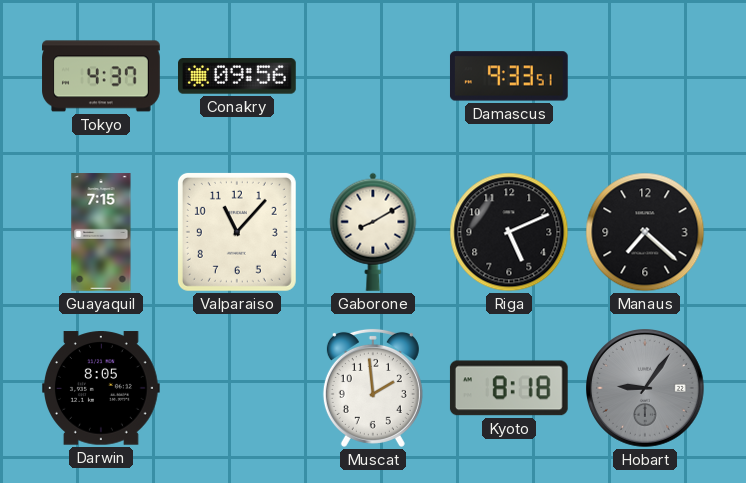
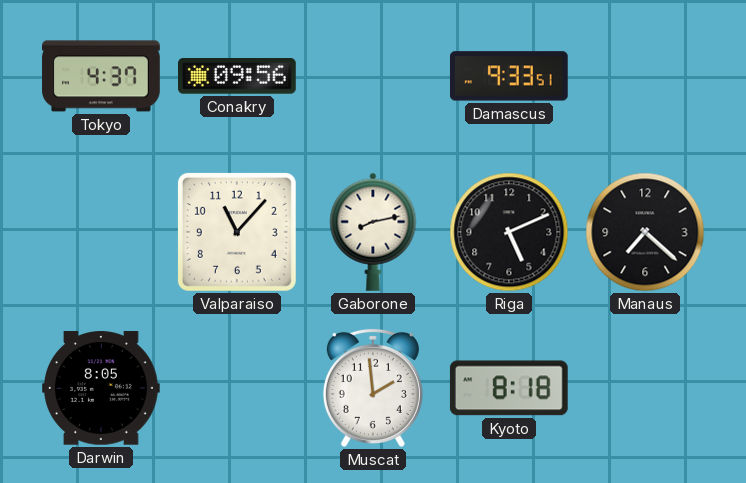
Guayaquil: 7:15 -> none
Gaborone: 8:10 -> 8:13
Hobart: 9:06 -> none
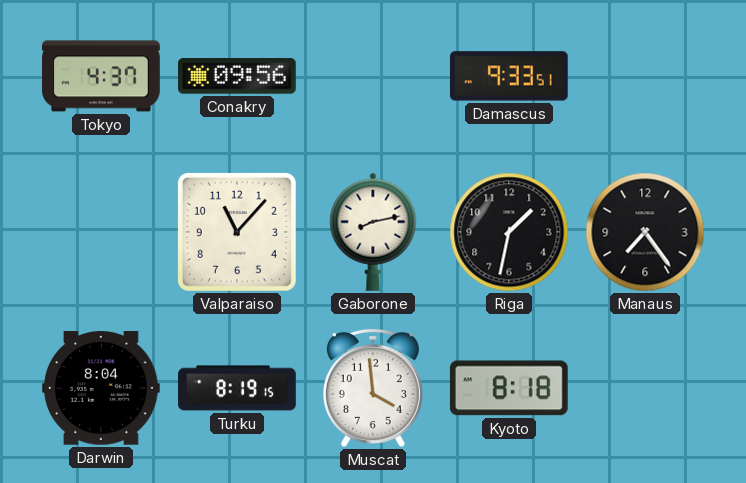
Riga: 5:11 -> 1:32
Manaus: 7:22 -> 7:24
Darwin: 8:05 -> 8:04
Turku: none -> 8:19
Muscat: 1:59 -> 3:59
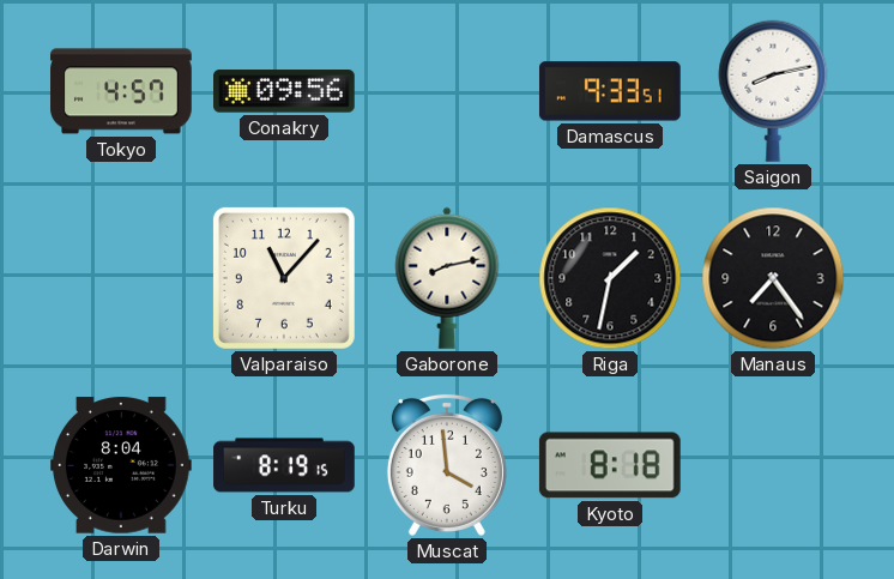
Tokyo: 4:37 -> 4:57
Saigon: none -> 8:13
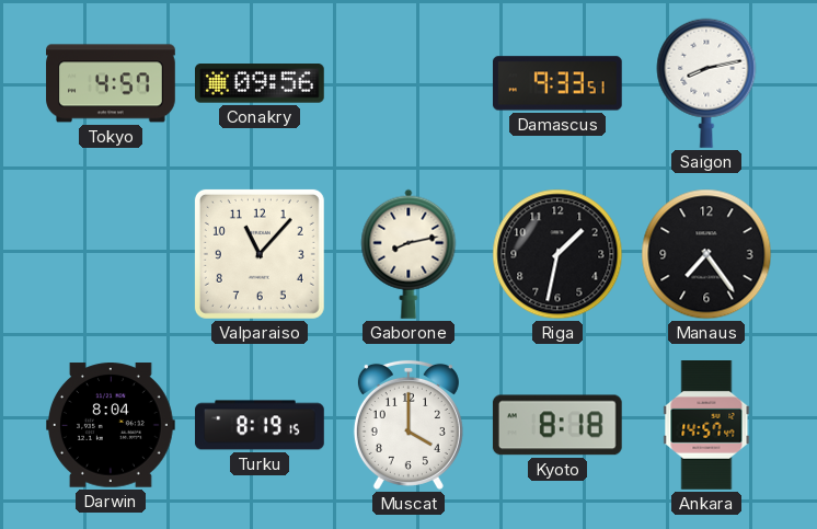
Muscat: 3:59 -> 4:00
Ankara: none -> 14:57
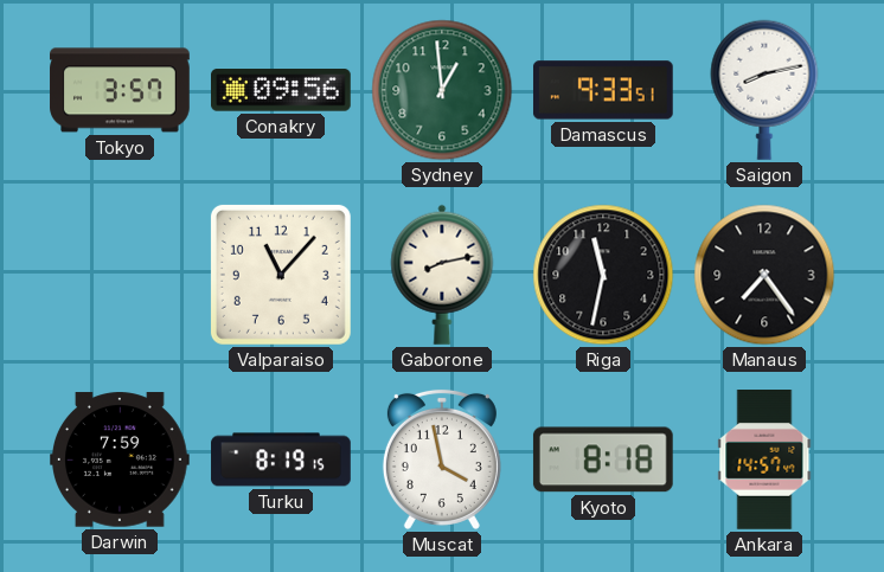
Tokyo: 4:57 -> 3:57
Sydney: none -> 12:59
Riga: 1:32 -> 11:32
Darwin: 8:04 -> 7:59
Muscat: 4:00 -> 3:58
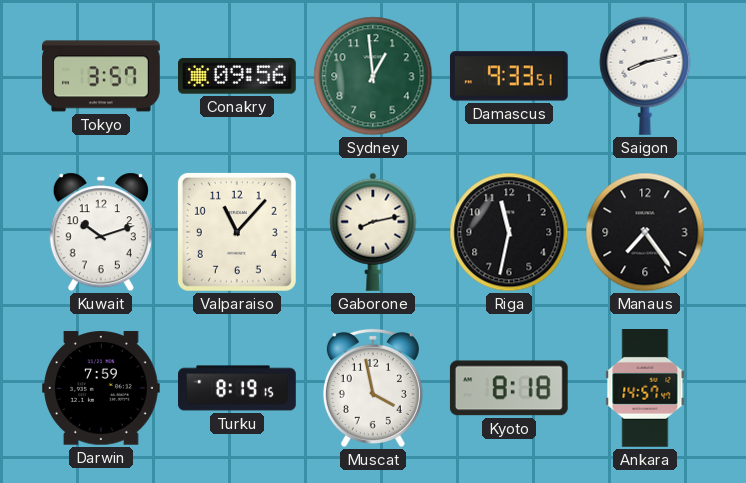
Kuwait: none -> 10:12
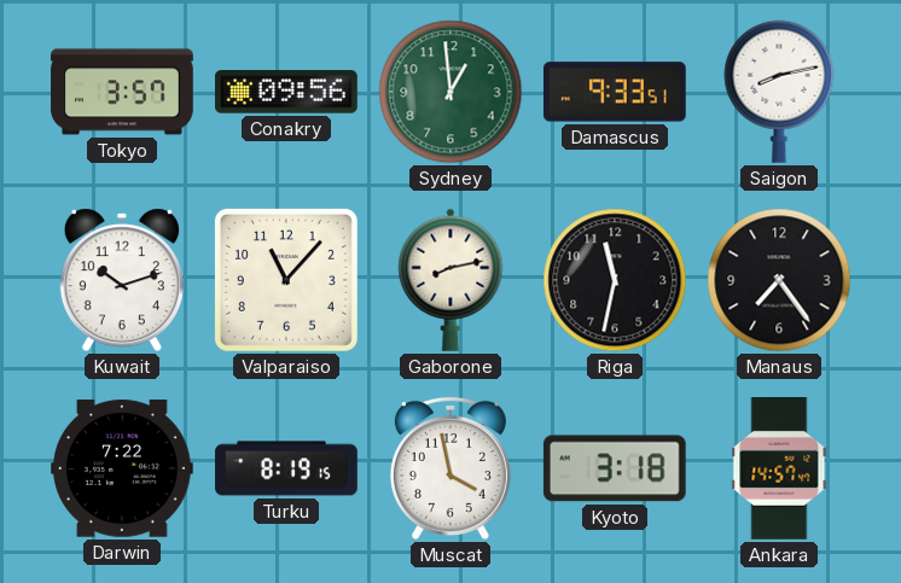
Darwin: 7:59 -> 7:22
Kyoto: 8:18 -> 3:18
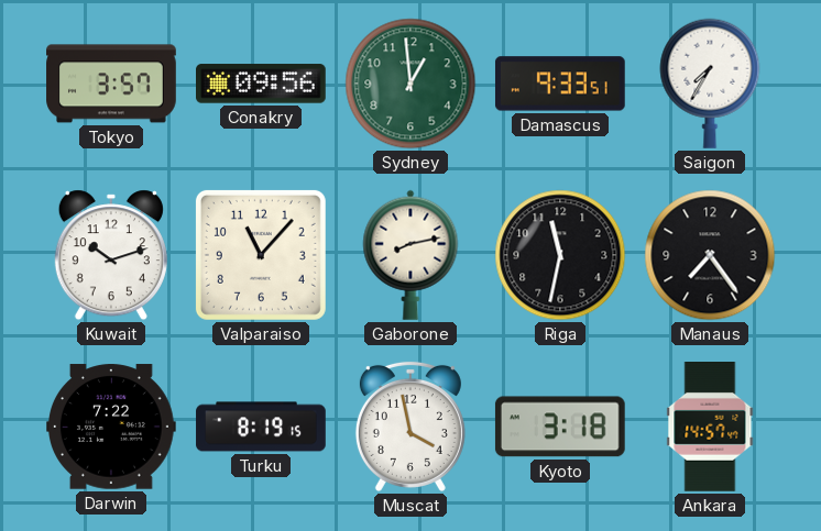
Saigon: 8:13 -> 7:35
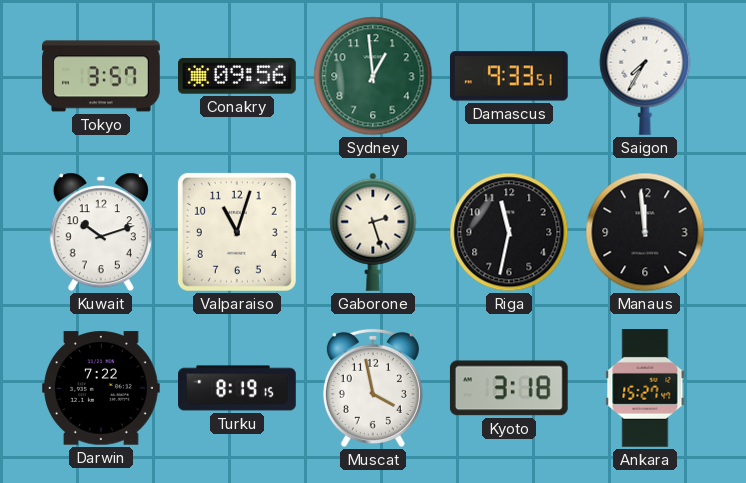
Valparaiso: 11:07 -> 11:03
Gaborone: 8:13 -> 2:27
Manaus: 7:24 -> 11:59
Ankara: 14:57 -> 15:27
